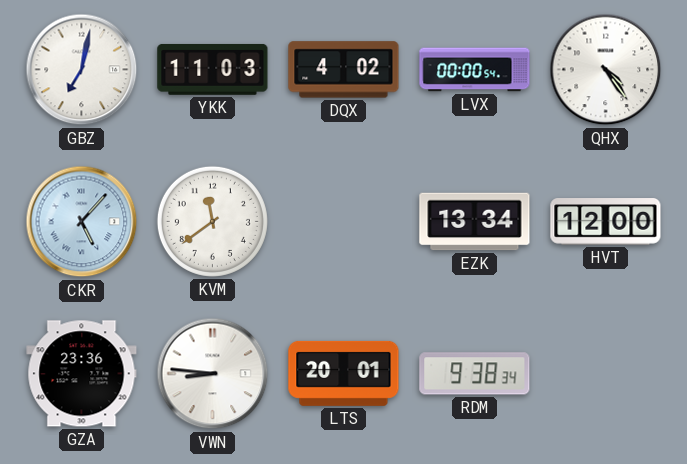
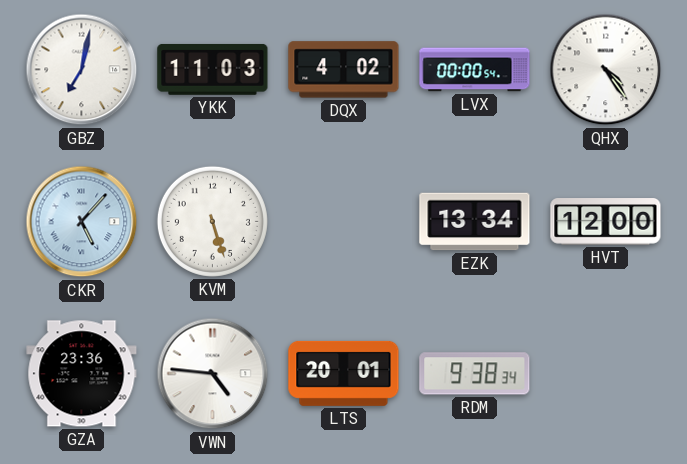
KVM: 11:39 -> 5:27
VWN: 8:46 -> 4:46
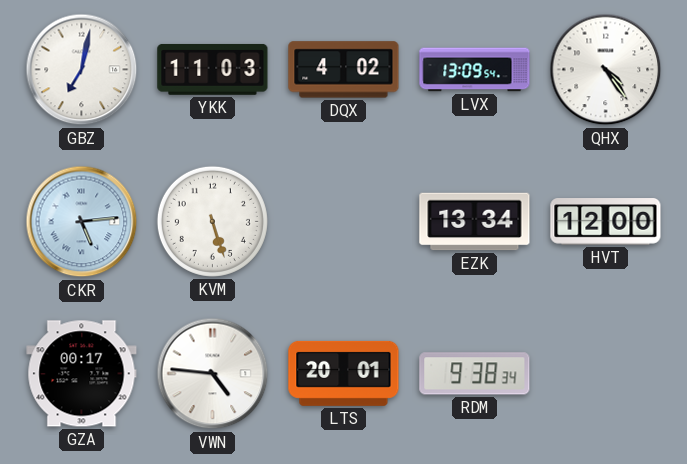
LVX: 00:00 -> 13:09
CKR: 5:07 -> 5:14
GZA: 23:36 -> 00:17
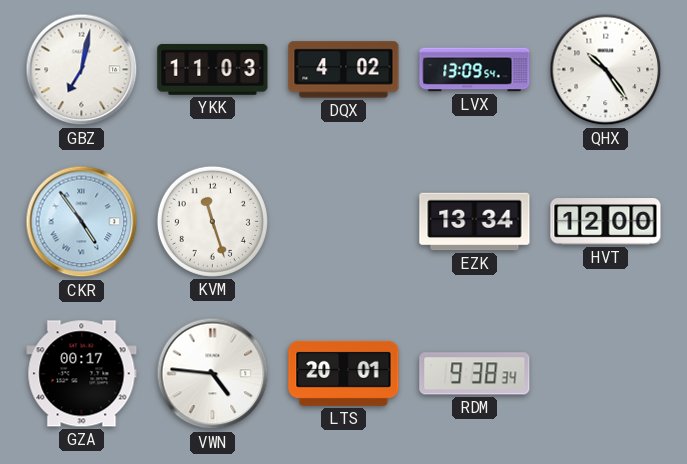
QHX: 4:24 -> 10:24
CKR: 5:14 -> 4:54
KVM: 5:27 -> 11:27
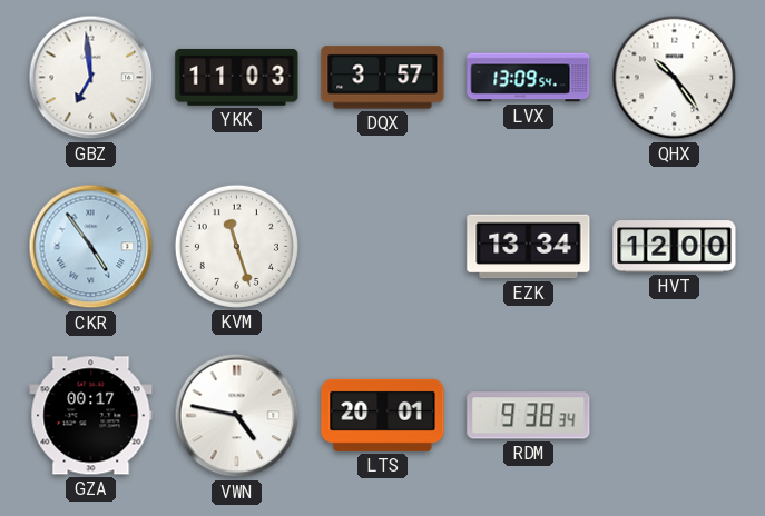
GBZ: 7:02 -> 6:59
DQX: 4:02 -> 3:57
VWN: 4:46 -> 4:47
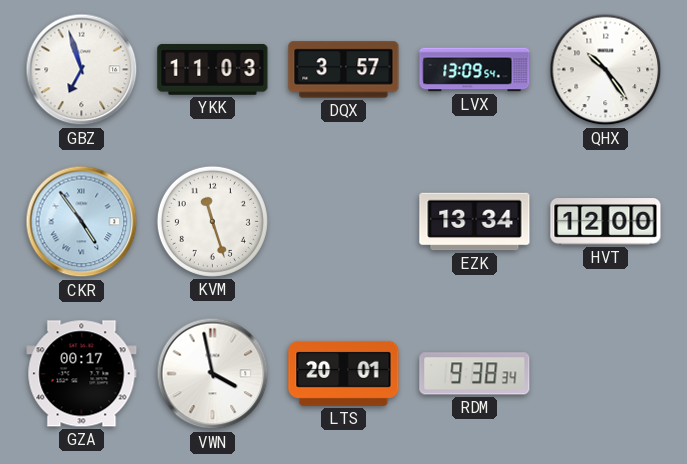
GBZ: 6:59 -> 6:57
VWN: 4:47 -> 3:58
